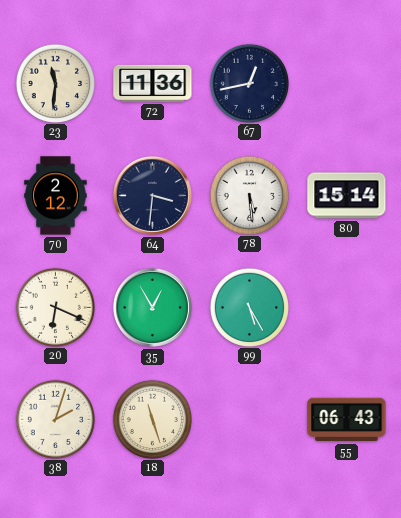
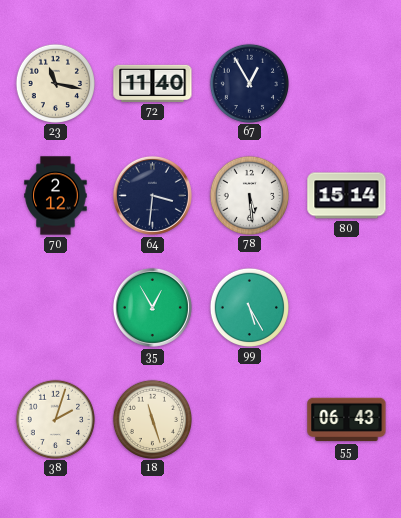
23: 11:31 -> 11:17
72: 11:36 -> 11:40
67: 12:43 -> 12:55
20: 6:19 -> none
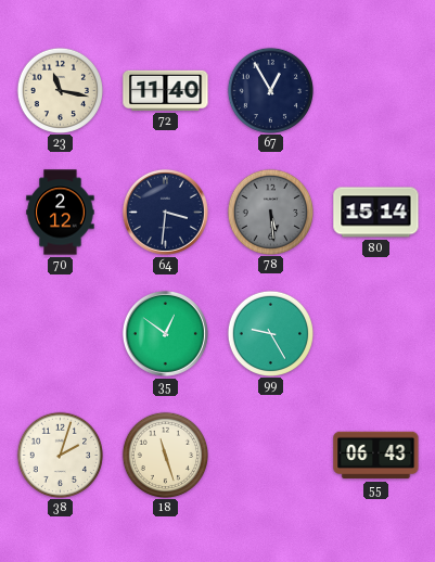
78 dial: white -> grey
35: 12:55 -> 12:51
99: 5:25 -> 9:25
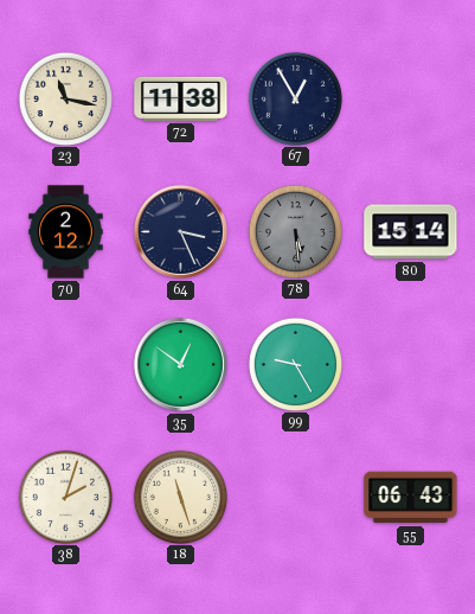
72: 11:40 -> 11:38
64: 3:31 -> 3:26
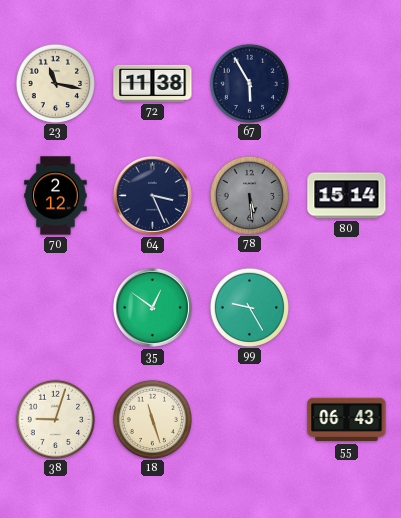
67: 12:55 -> 5:55
38: 2:03 -> 9:03
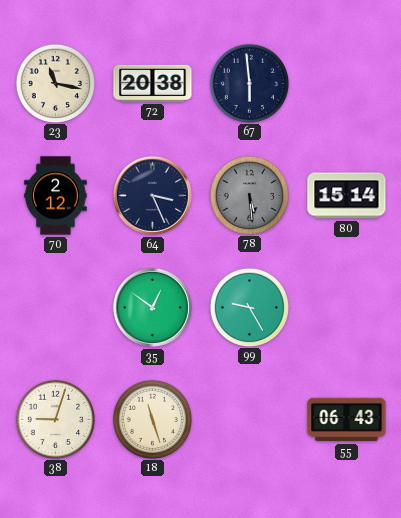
72: 11:38 -> 20:38
67: 5:55 -> 5:59
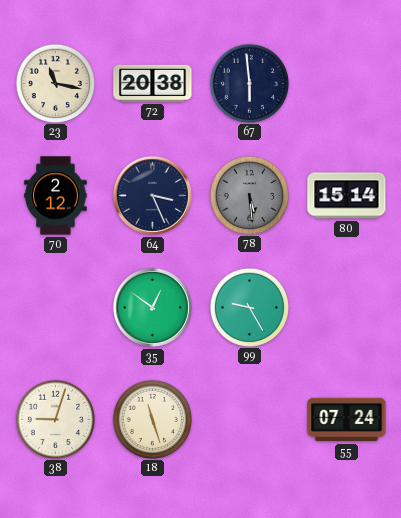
55: 06:43 -> 07:24
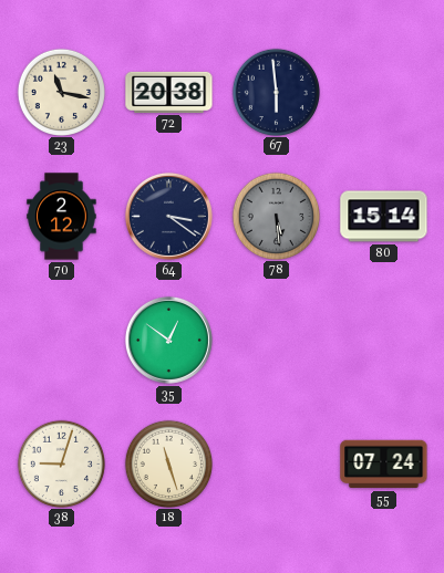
64: 3:26 -> 3:21
99: 9:25 -> none
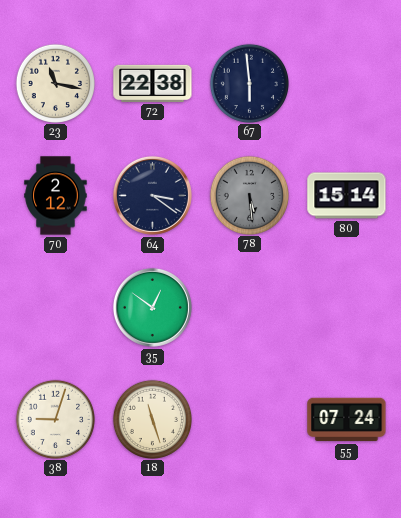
72: 20:38 -> 22:38
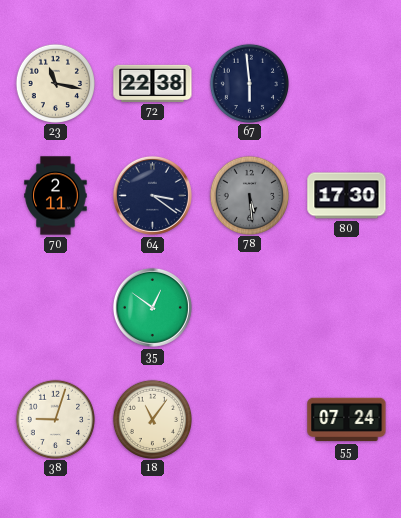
70: 2:12 -> 2:11
80: 15:14 -> 17:30
18: 11:27 -> 11:06
